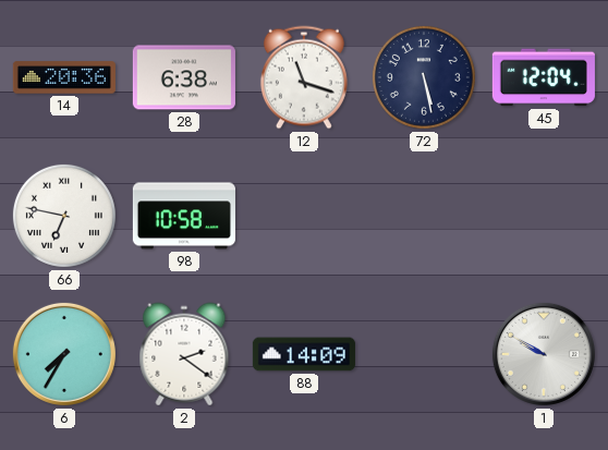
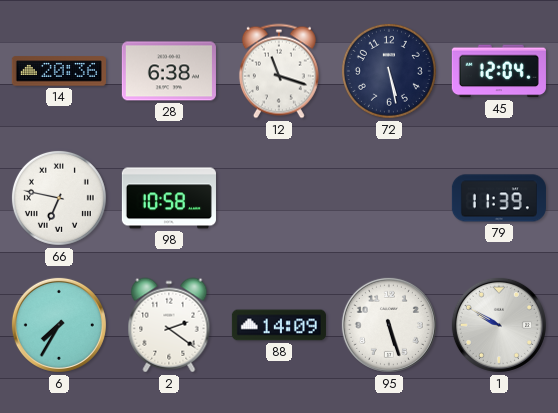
79: none -> 11:39
95: none -> 5:27
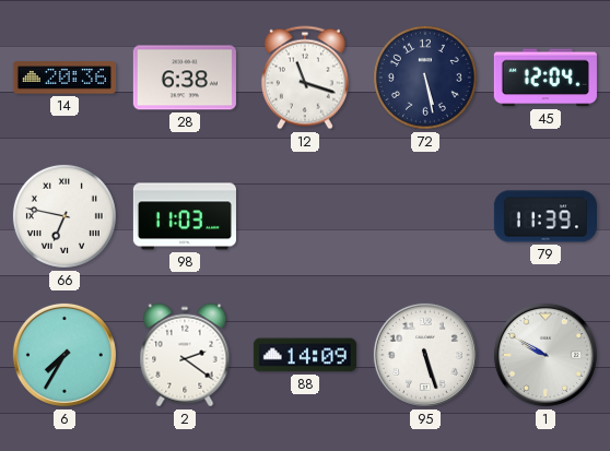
98: 10:58 -> 11:03
